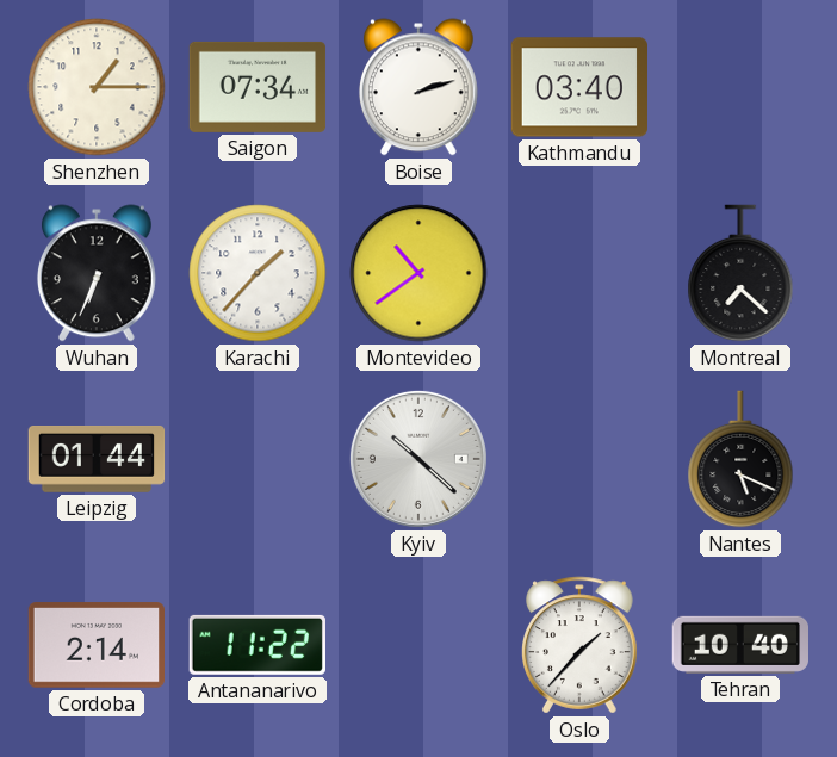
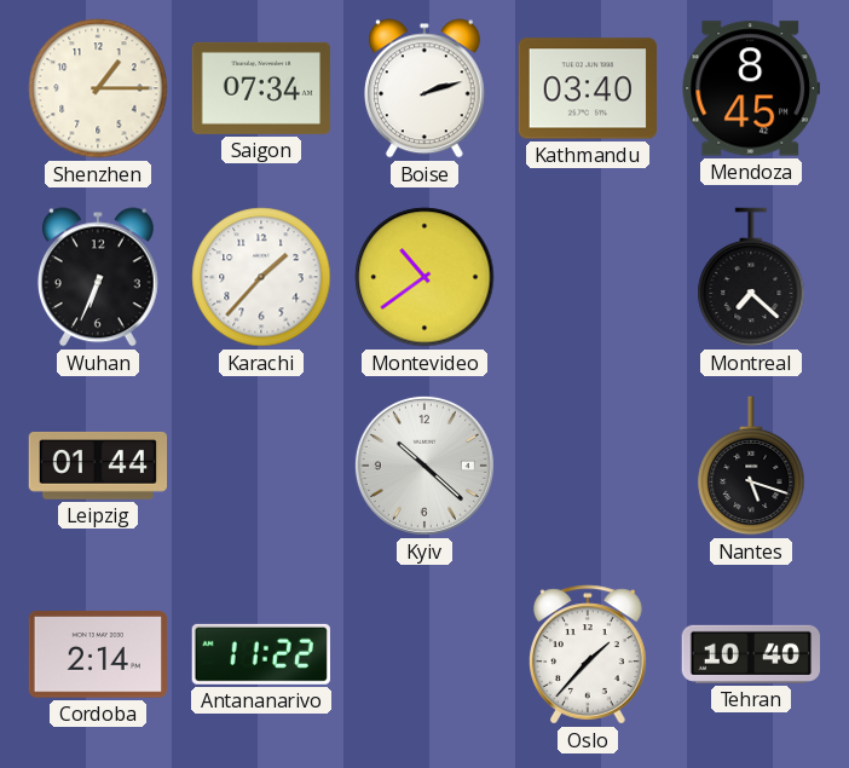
Mendoza: none -> 8:45
Nantes: 5:19 -> 5:18
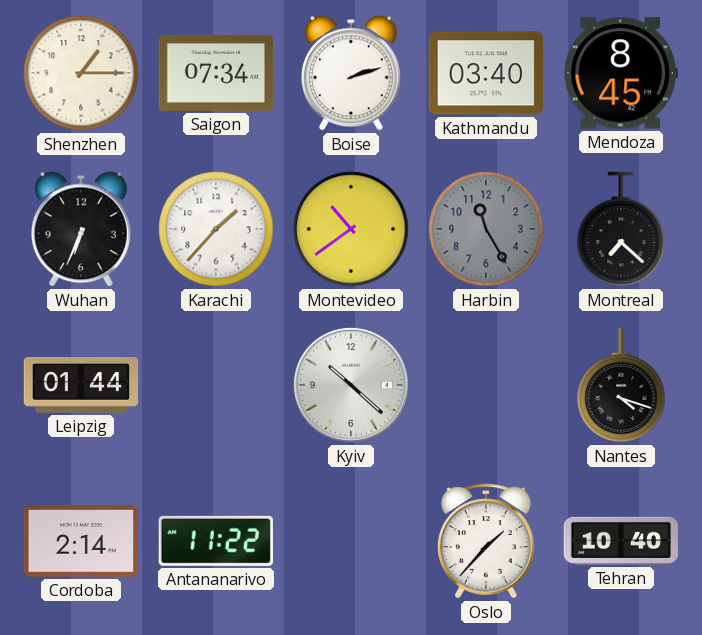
Harbin: none -> 11:25
Nantes: 5:18 -> 4:18
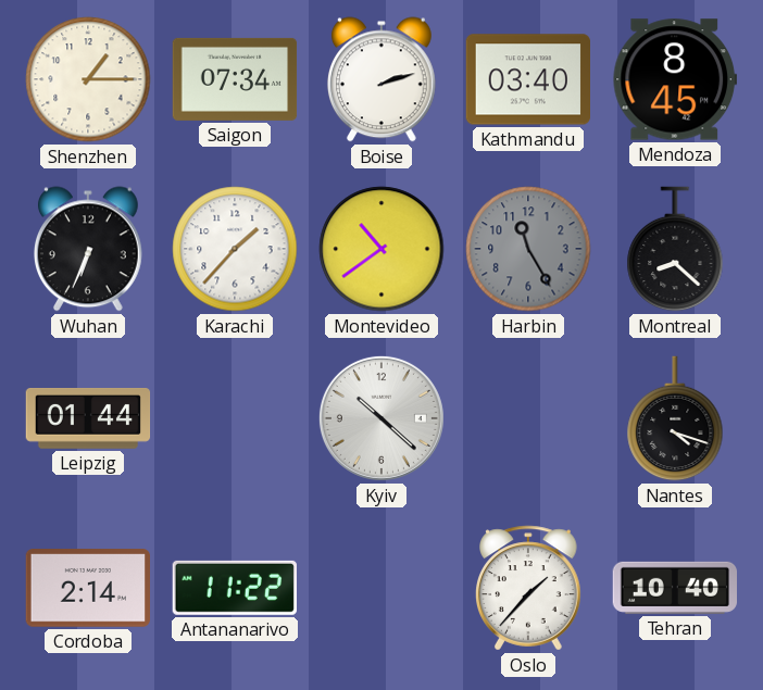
Montreal: 7:22 -> 8:22
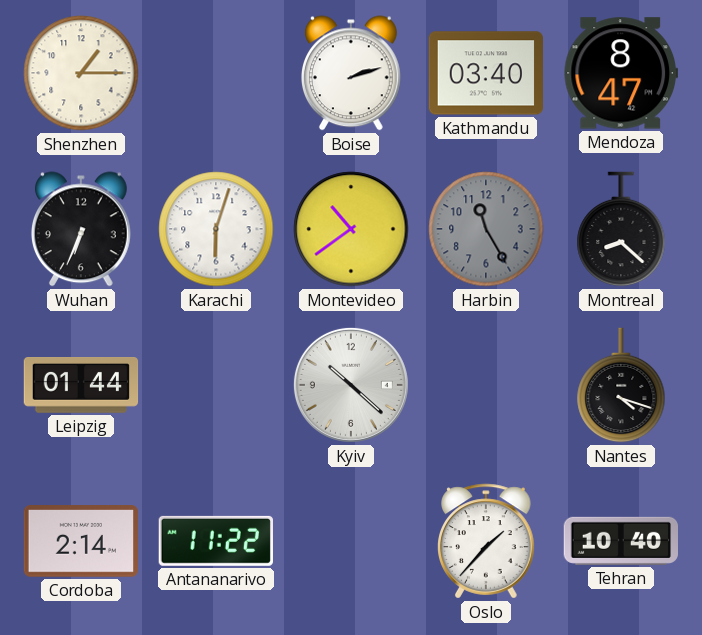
Saigon: 07:34 -> none
Mendoza: 8:45 -> 8:47
Karachi: 1:37 -> 6:03
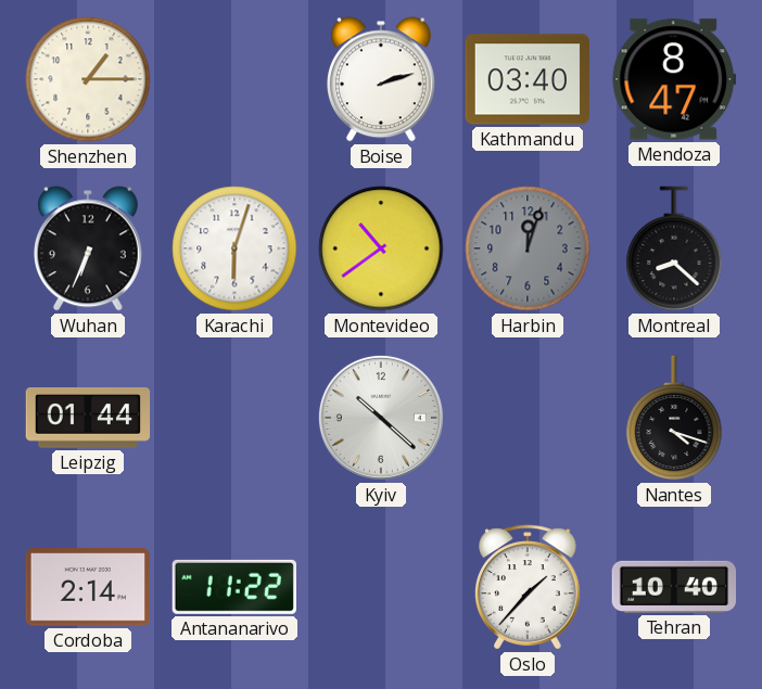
Harbin: 11:25 -> 12:03
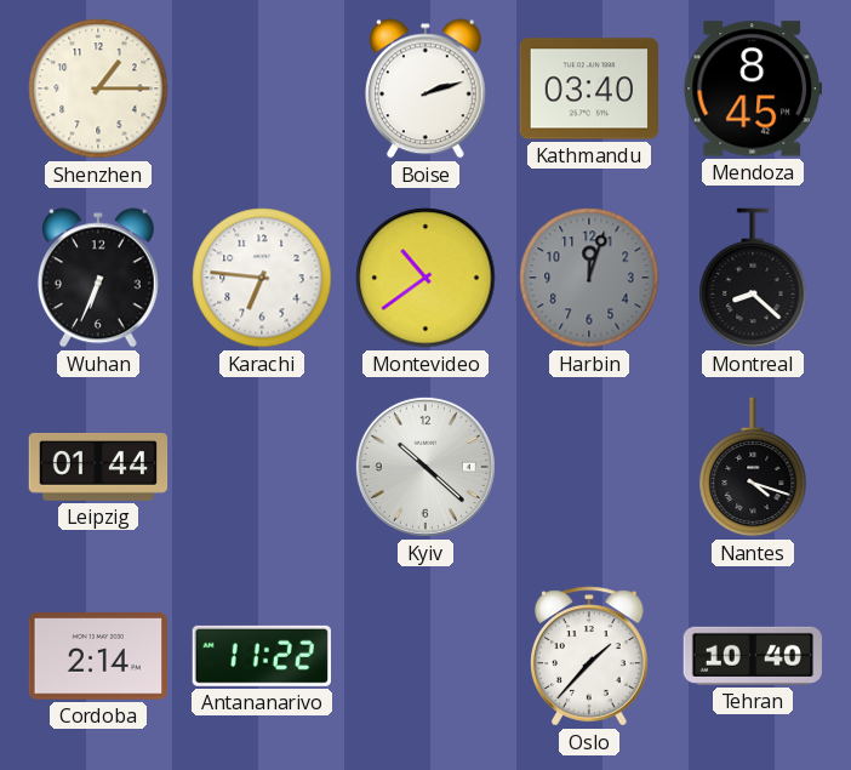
Mendoza: 8:47 -> 8:45
Karachi: 6:03 -> 6:46
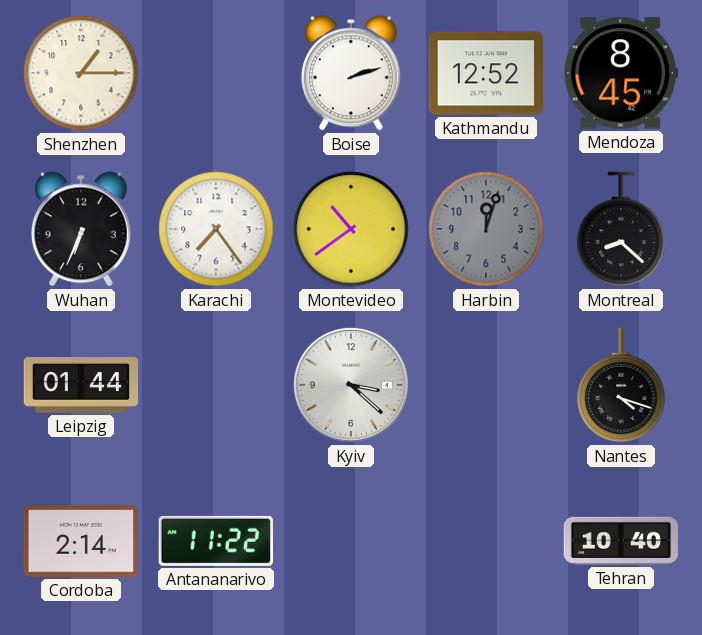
Kathmandu: 03:40 -> 12:52
Karachi: 6:46 -> 7:24
Kyiv: 10:22 -> 3:22
Oslo: 1:37 -> none
